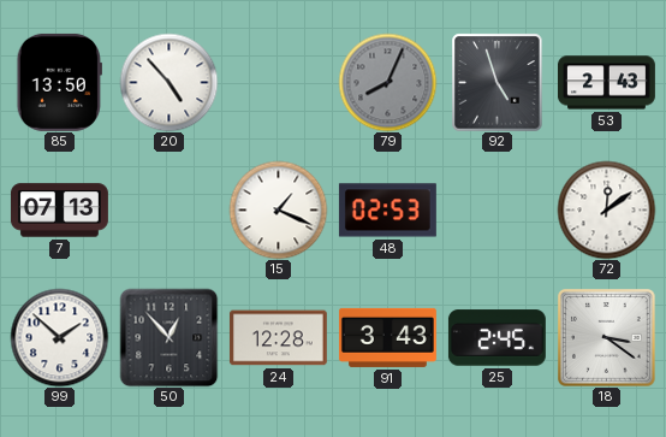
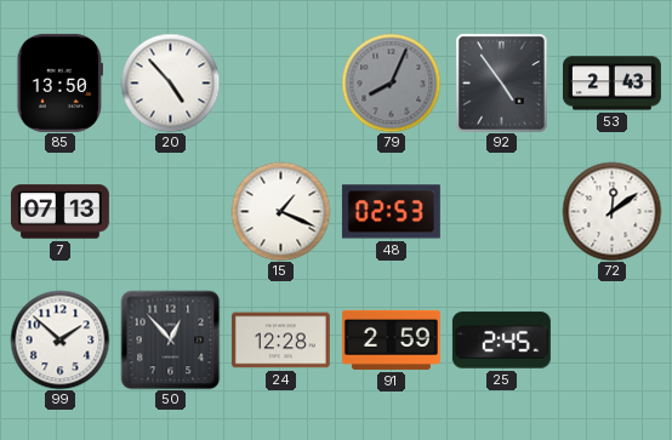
92: 4:57 -> 4:54
91: 3:43 -> 2:59
18: 3:21 -> none
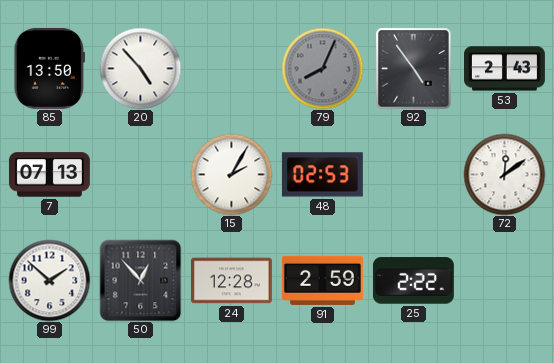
15: 1:19 -> 2:05
25: 2:45 -> 2:22
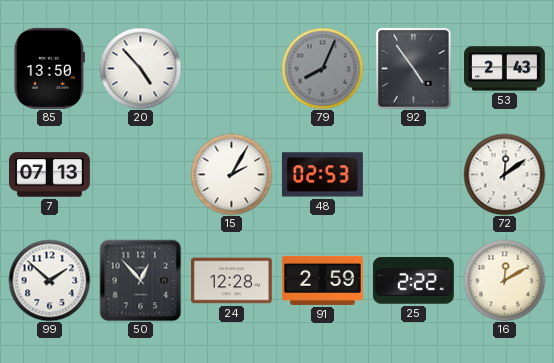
16: none -> 12:10
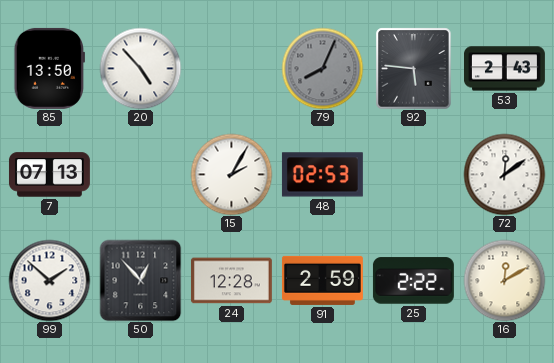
92: 4:54 -> 5:46
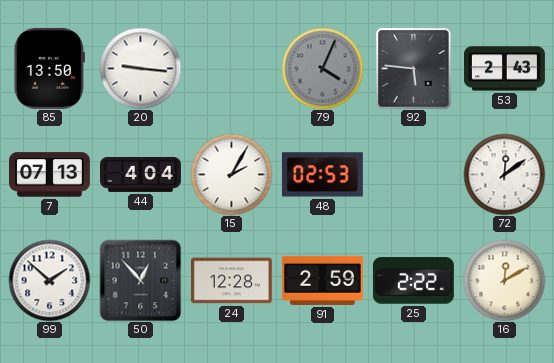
20: 4:53 -> 9:16
79: 8:04 -> 4:04
44: none -> 4:04
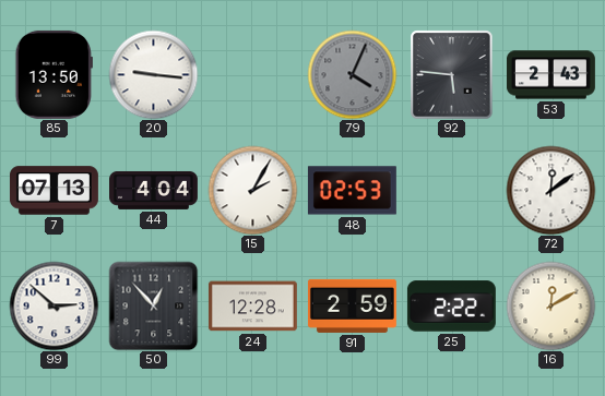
99: 1:52 -> 2:52
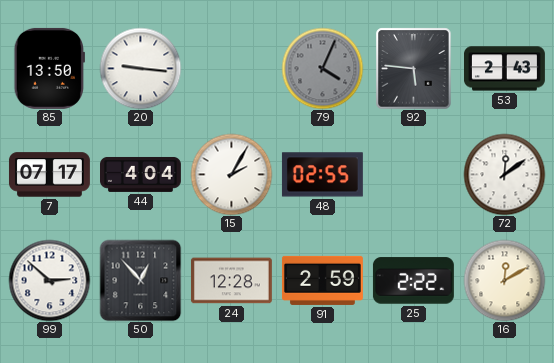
7: 07:13 -> 07:17
48: 02:53 -> 02:55
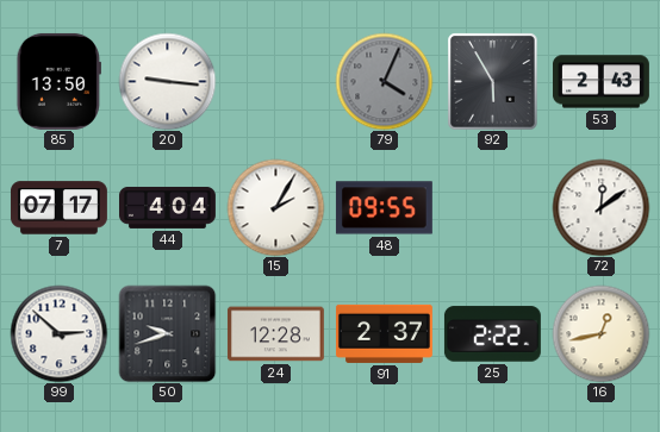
92: 5:46 -> 5:55
48: 02:55 -> 09:55
50: 12:53 -> 9:42
91: 2:59 -> 2:37
16: 12:10 -> 12:43
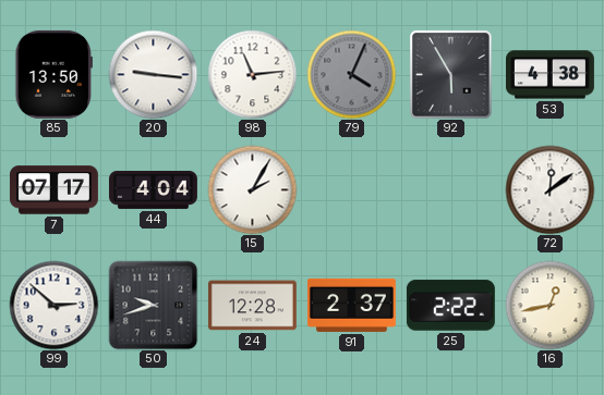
98: none -> 11:14
53: 2:43 -> 4:38
48: 09:55 -> none
